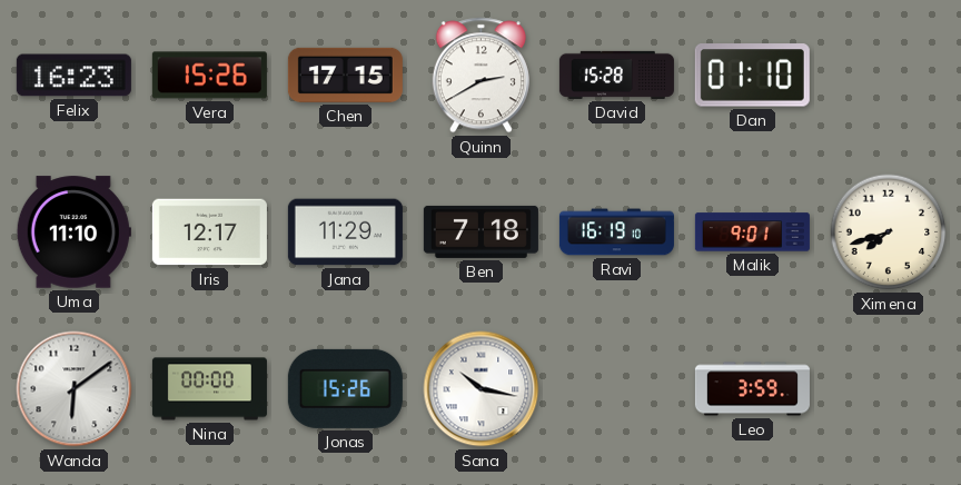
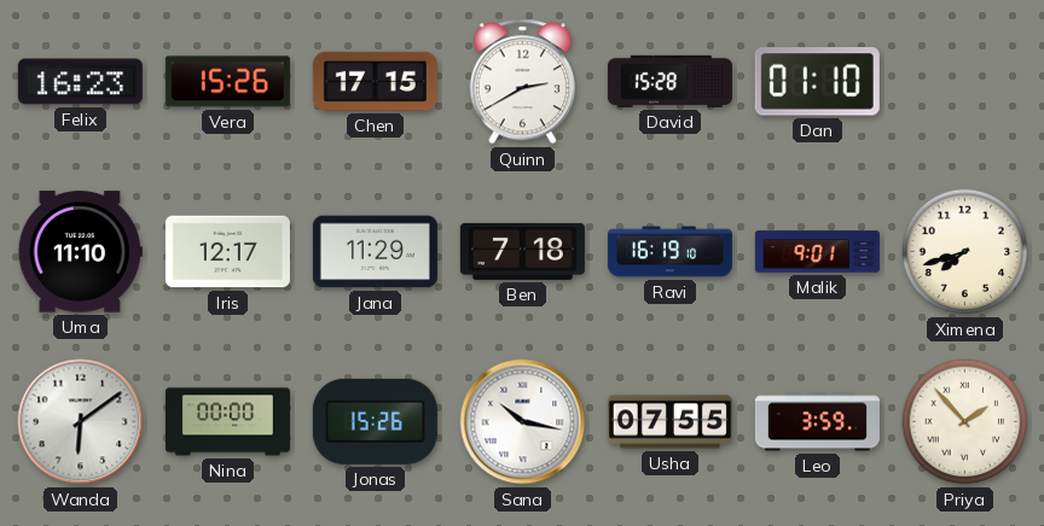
Usha: none -> 07:55
Priya: none -> 1:53
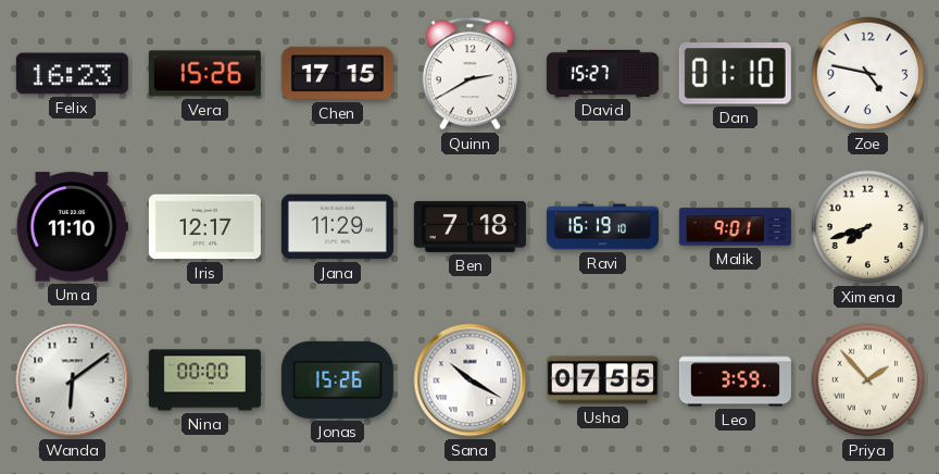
David: 15:28 -> 15:27
Zoe: none -> 4:47
Sana: 10:17 -> 10:20
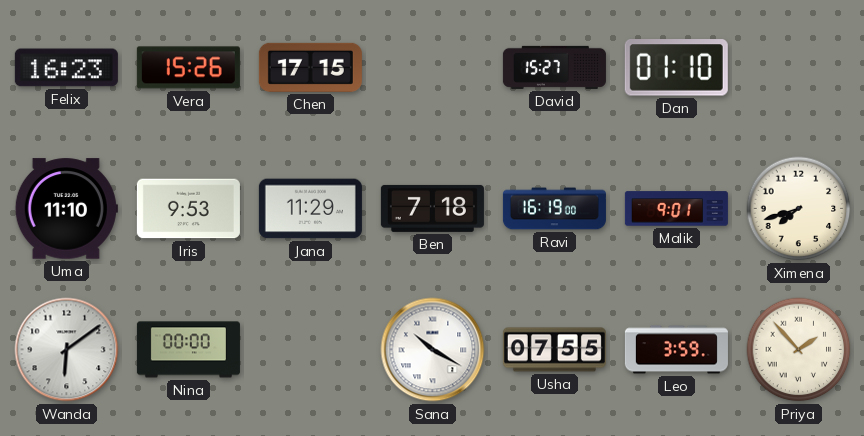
Quinn: 2:40 -> none
Zoe: 4:47 -> none
Iris: 12:17 -> 9:53
Ravi: 16:19:10 -> 16:19:00
Jonas: 15:26 -> none
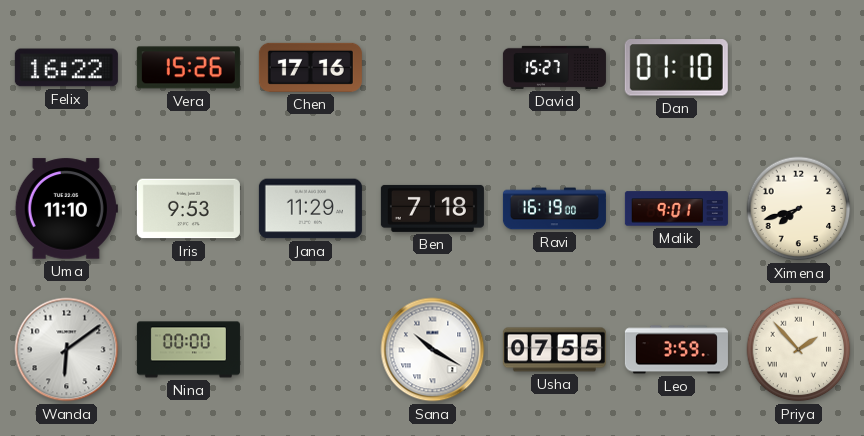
Felix: 16:23 -> 16:22
Chen: 17:15 -> 17:16
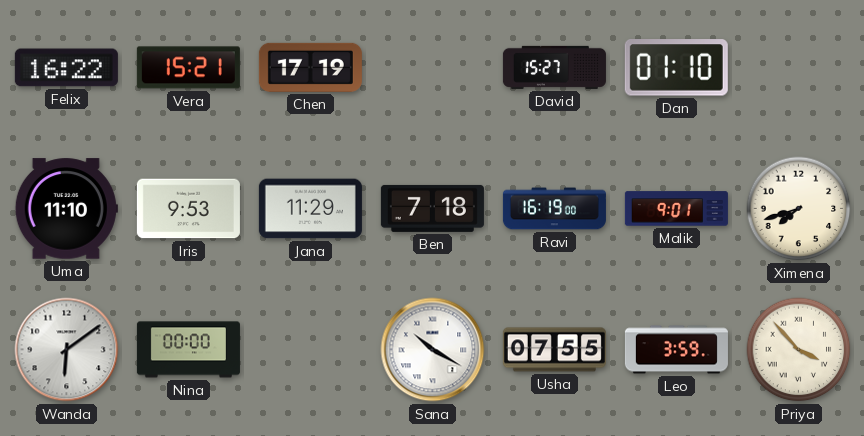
Vera: 15:26 -> 15:21
Chen: 17:16 -> 17:19
Priya: 1:53 -> 3:53
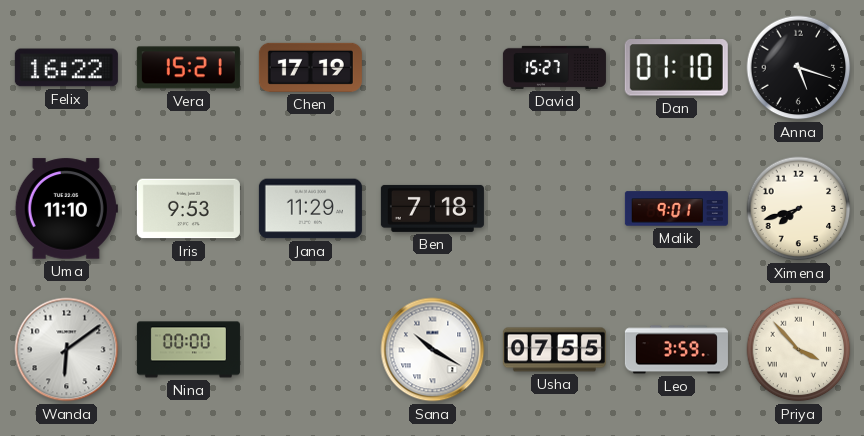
Anna: none -> 5:18
Ravi: 16:19 -> none
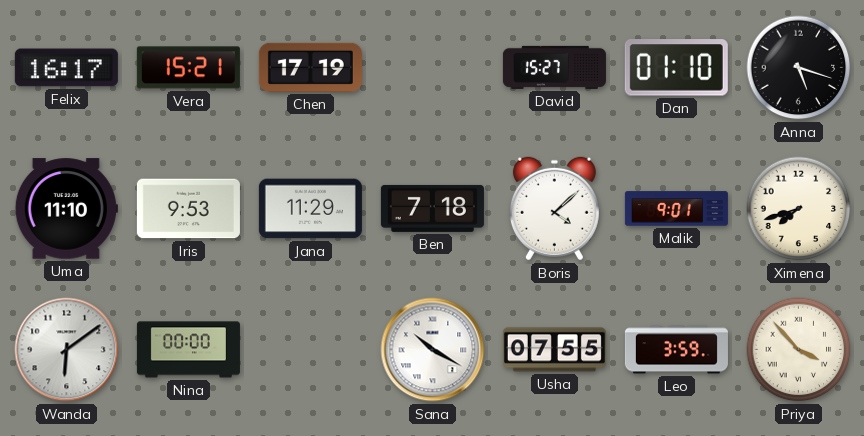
Felix: 16:22 -> 16:17
Boris: none -> 4:08
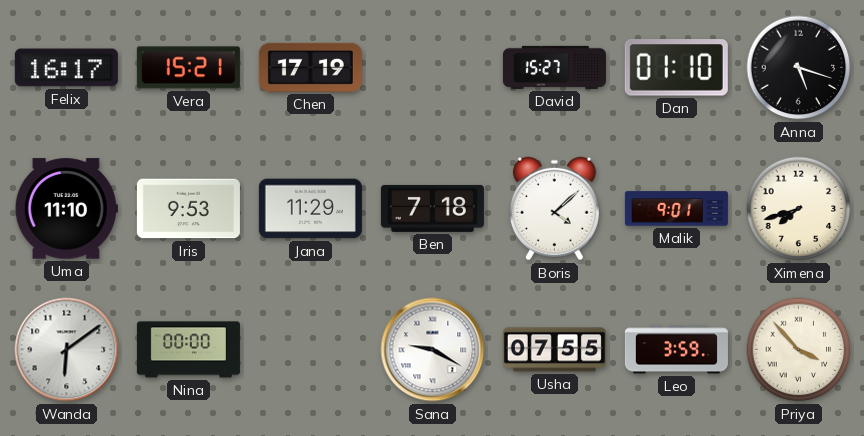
Sana: 10:20 -> 9:20
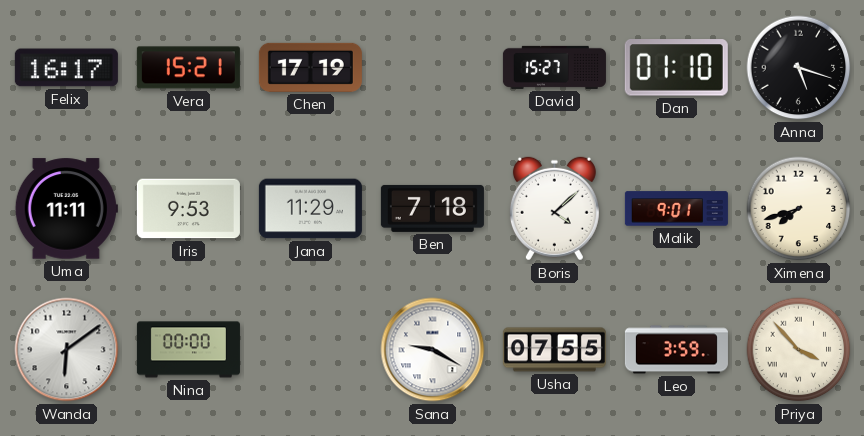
Uma: 11:10 -> 11:11
